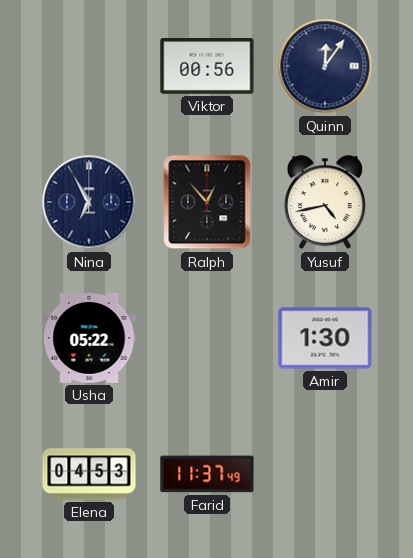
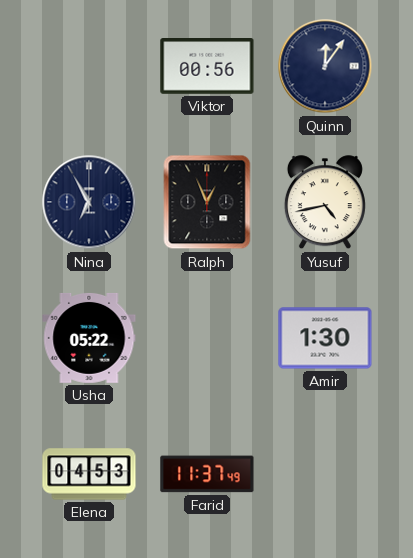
Ralph: 12:53 -> 12:56
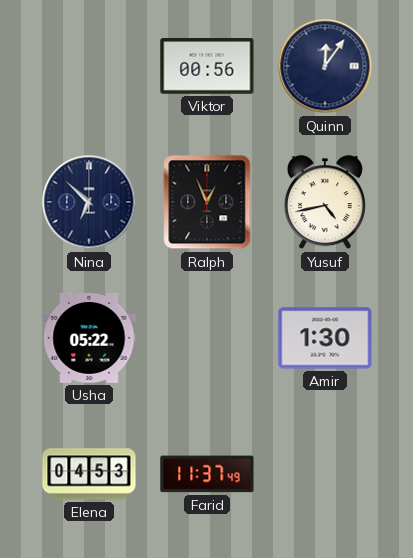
Nina: 6:55 -> 6:52
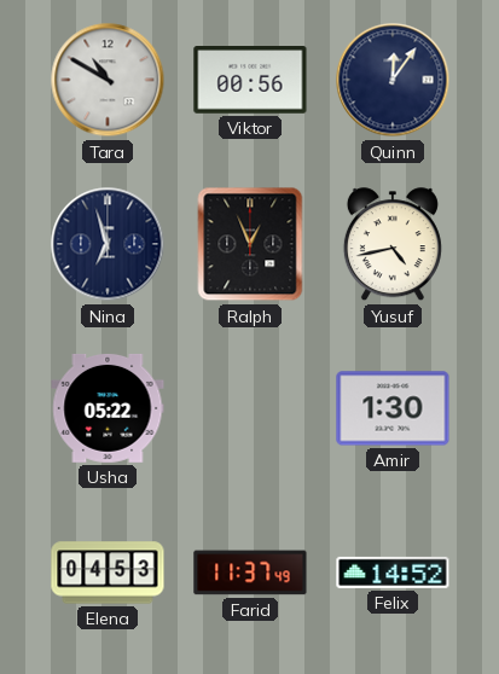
Tara: none -> 10:50
Nina: 6:52 -> 6:57
Felix: none -> 14:52
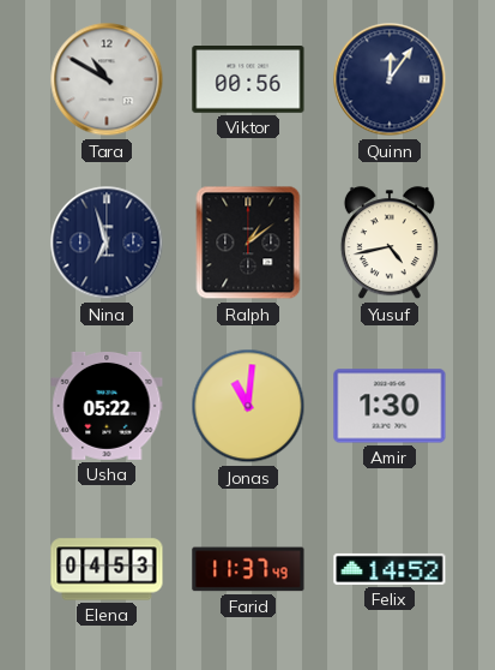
Ralph: 12:56 -> 1:09
Jonas: none -> 11:01
